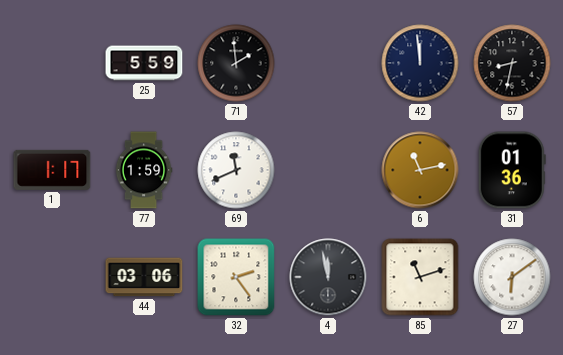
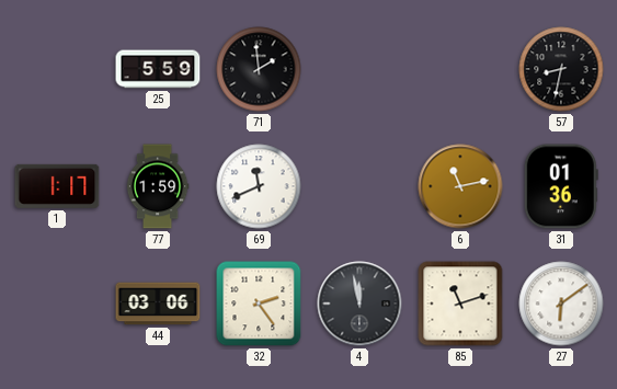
42: 11:59 -> none
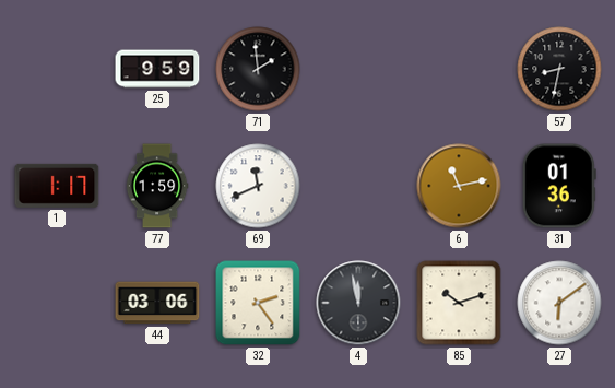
25: 5:59 -> 9:59
85: 11:12 -> 10:12
